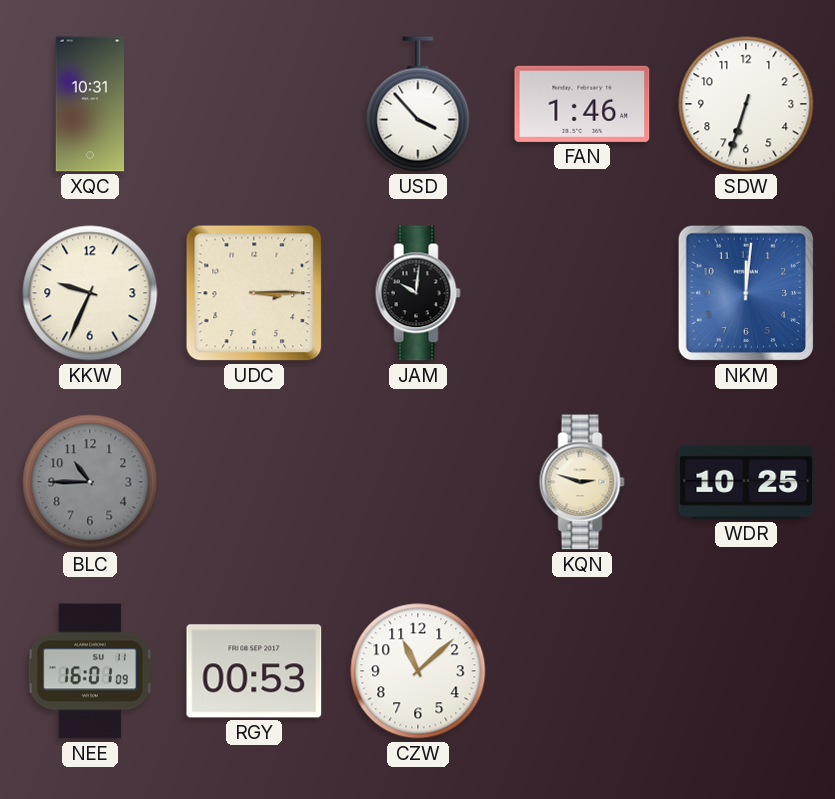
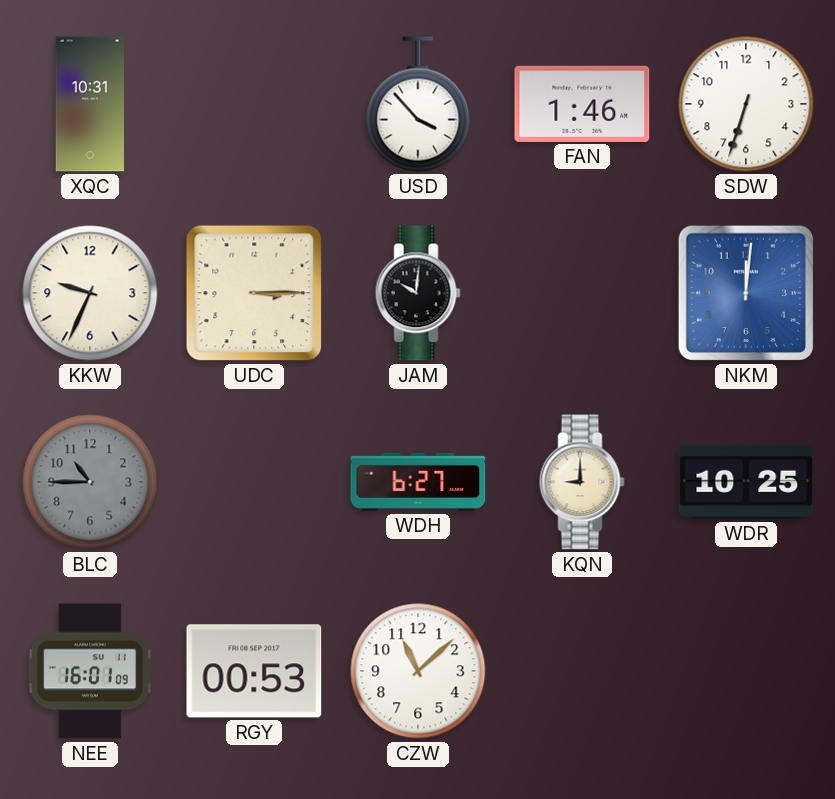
WDH: none -> 6:27
KQN: 2:48 -> 9:00
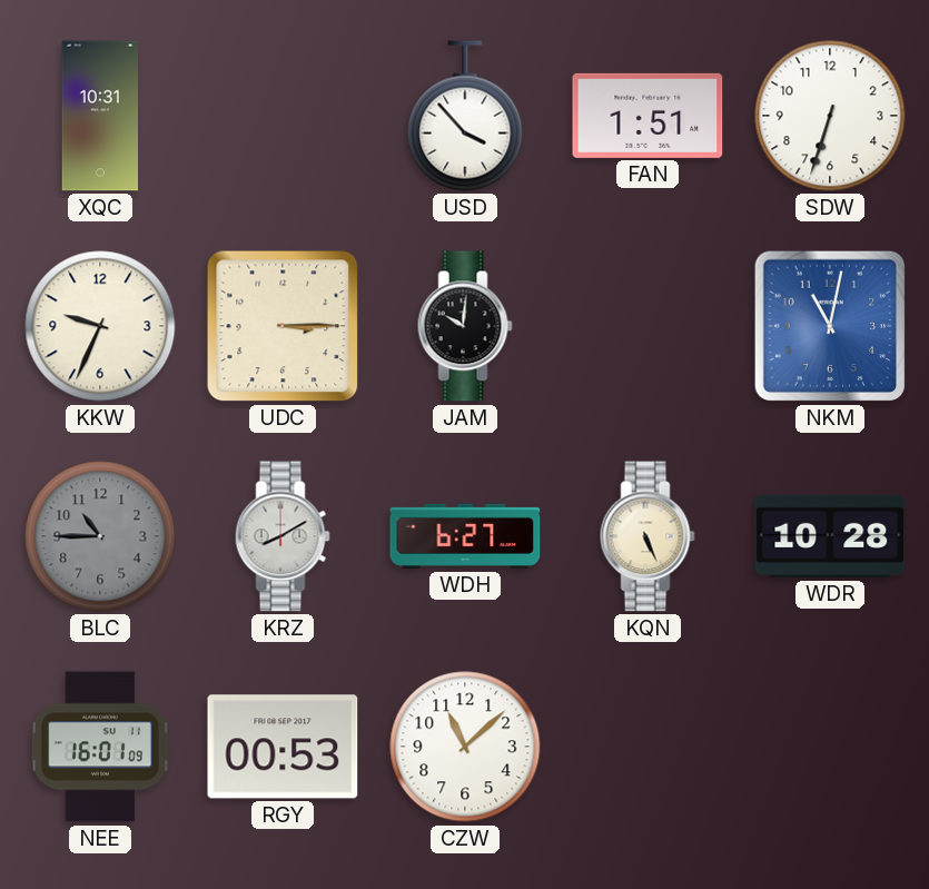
FAN: 1:46 -> 1:51
NKM: 12:01 -> 11:02
KRZ: none -> 8:10
KQN: 9:00 -> 5:26
WDR: 10:25 -> 10:28
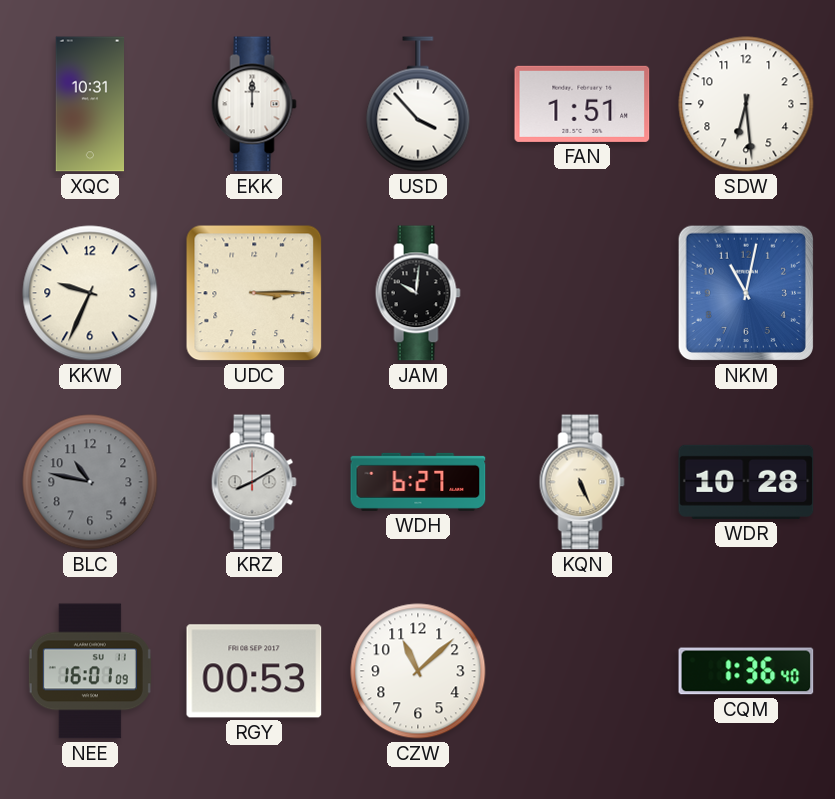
EKK: none -> 12:00
SDW: 6:33 -> 6:29
BLC: 10:45 -> 10:47
CQM: none -> 1:36
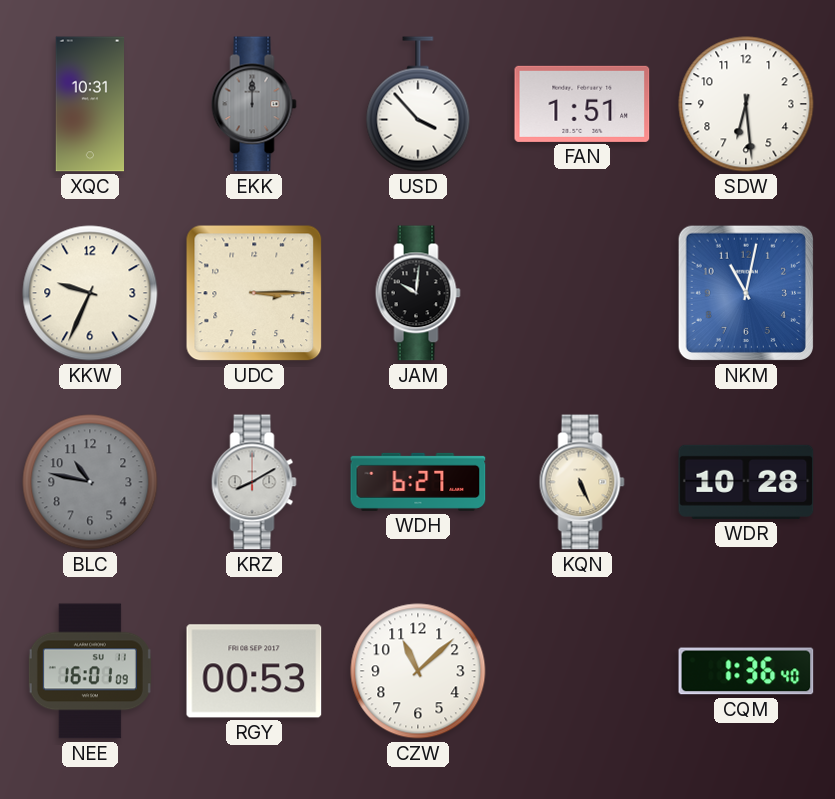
EKK dial: white -> grey
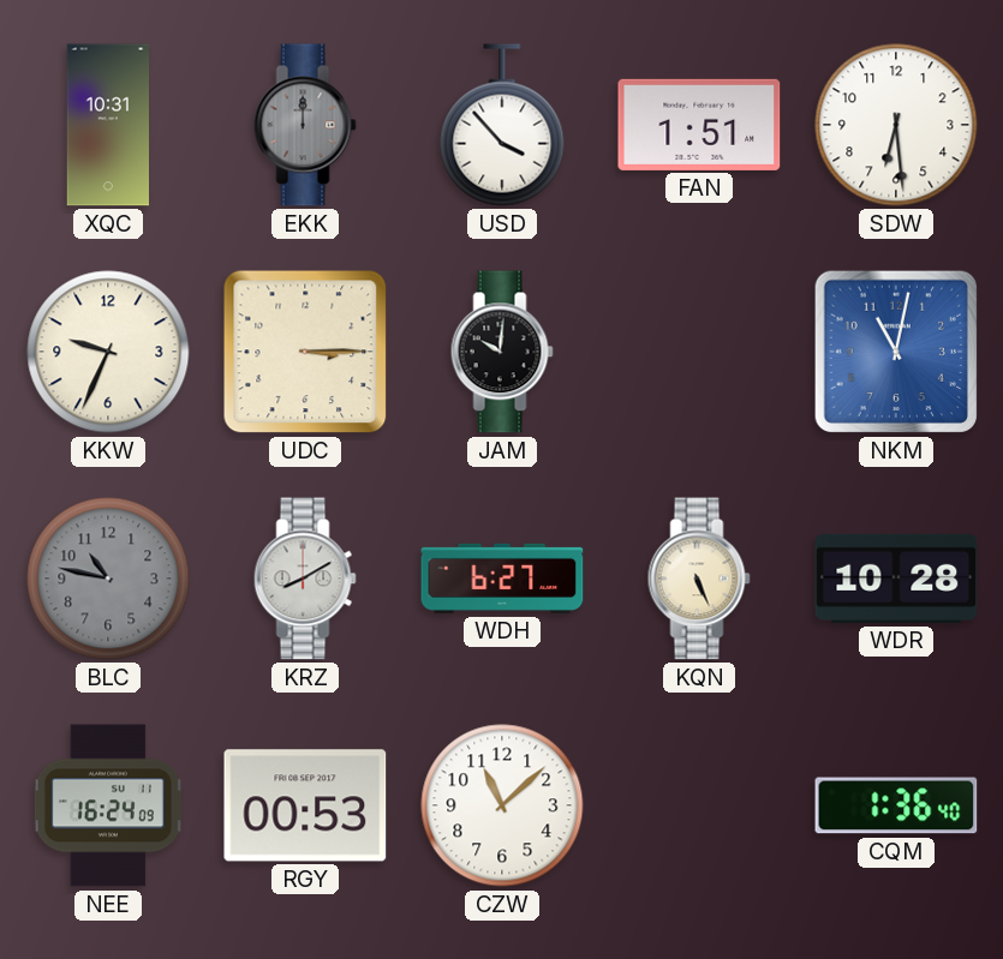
NEE: 16:01 -> 16:24
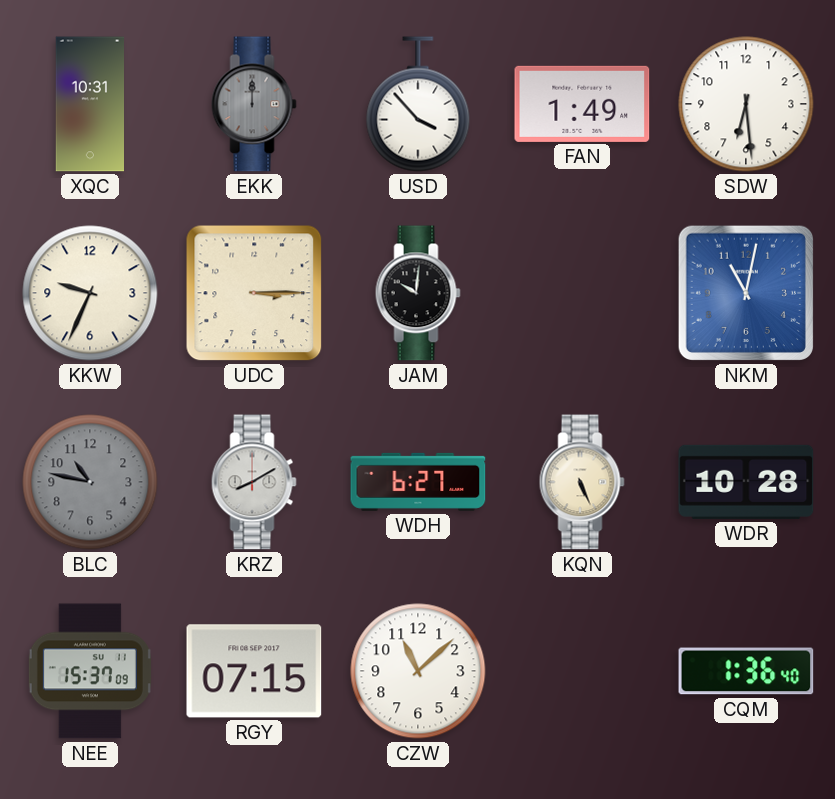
FAN: 1:51 -> 1:49
NEE: 16:24 -> 15:37
RGY: 00:53 -> 07:15
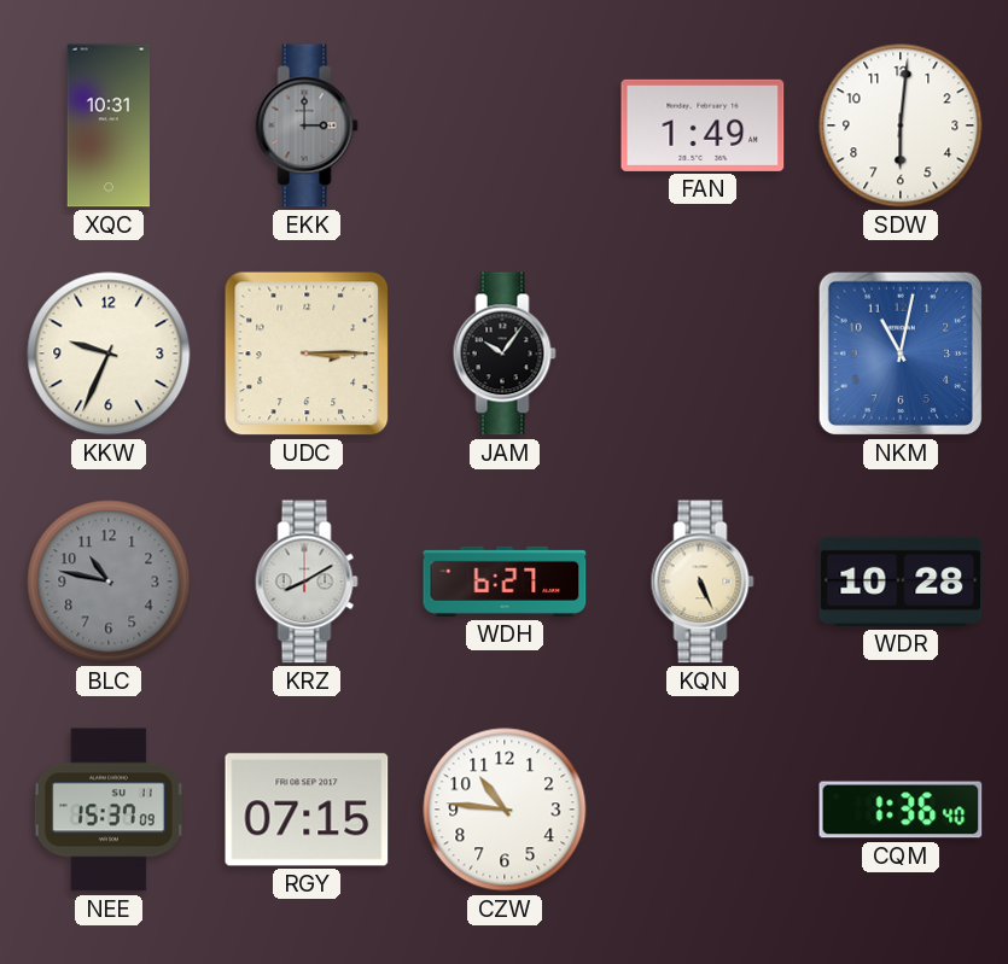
EKK: 12:00 -> 3:00
USD: 3:53 -> none
SDW: 6:29 -> 6:01
JAM: 10:01 -> 10:06
CZW: 11:08 -> 10:46
